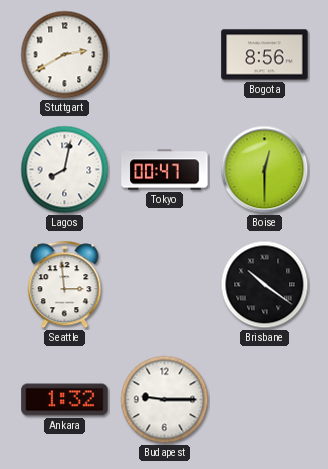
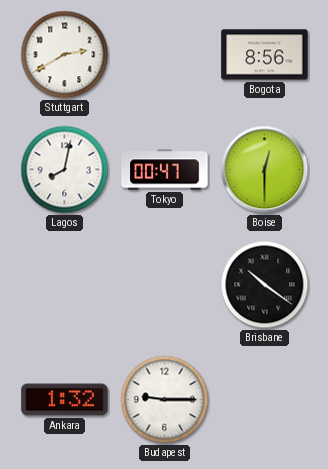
Seattle: 2:59 -> none
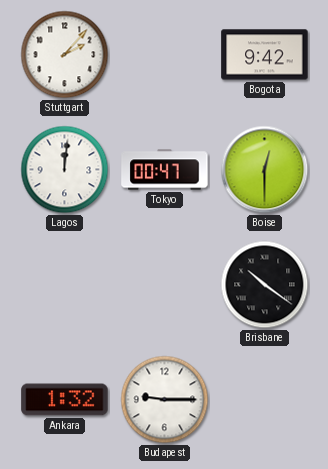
Stuttgart: 2:40 -> 2:07
Bogota: 8:56 -> 9:42
Lagos: 8:02 -> 12:01
